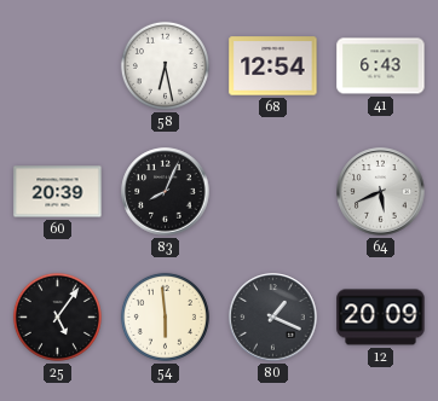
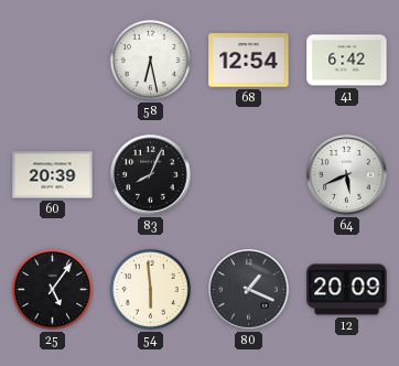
41: 6:43 -> 6:42
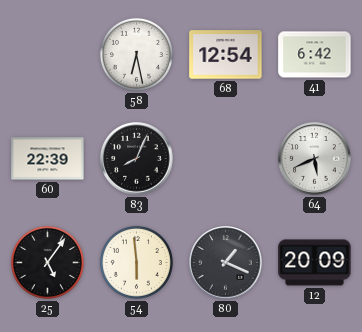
60: 20:39 -> 22:39
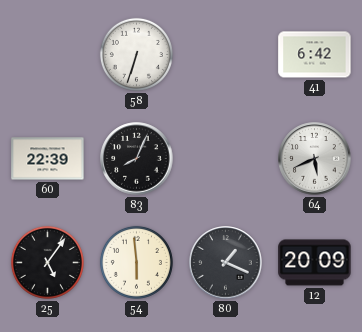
58: 6:28 -> 6:33
68: 12:54 -> none
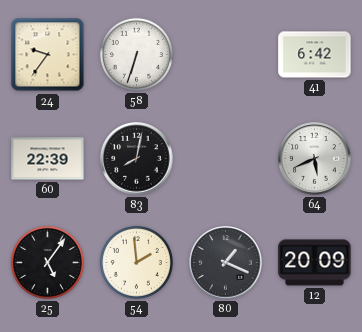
24: none -> 9:36
83: 8:04 -> 8:02
54: 5:59 -> 1:59
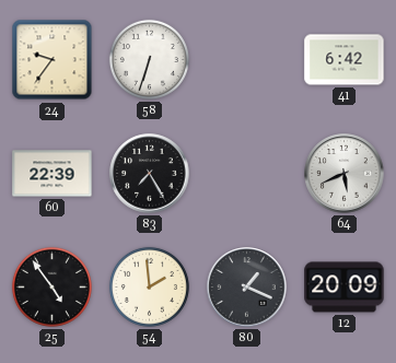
83: 8:02 -> 7:25
25: 5:06 -> 4:54
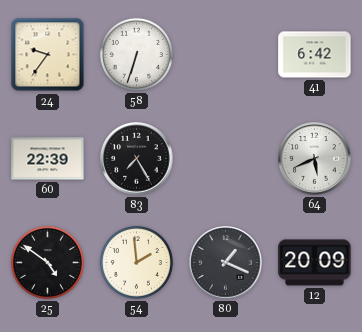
25: 4:54 -> 4:51
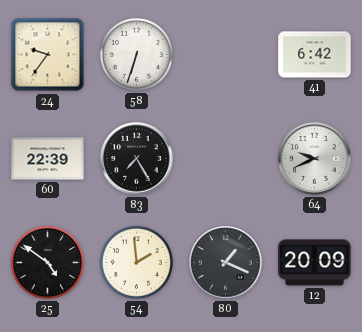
64: 5:41 -> 9:41
